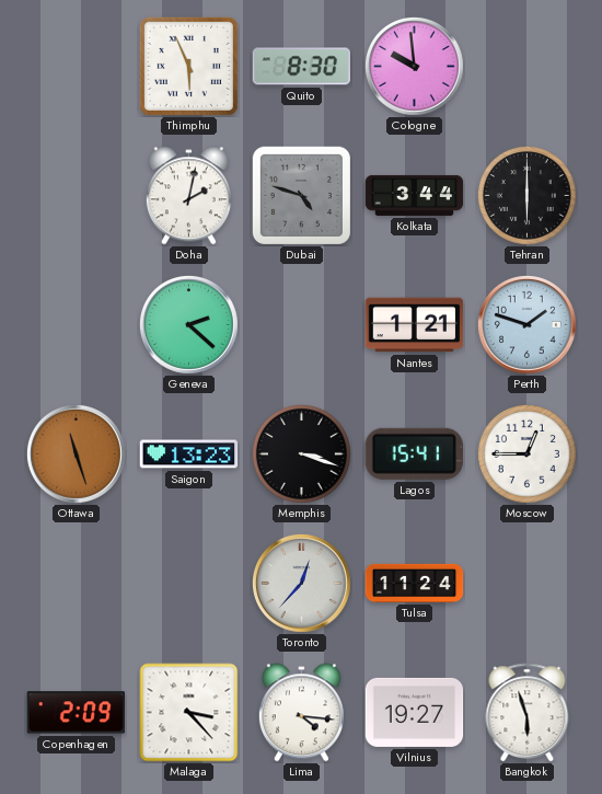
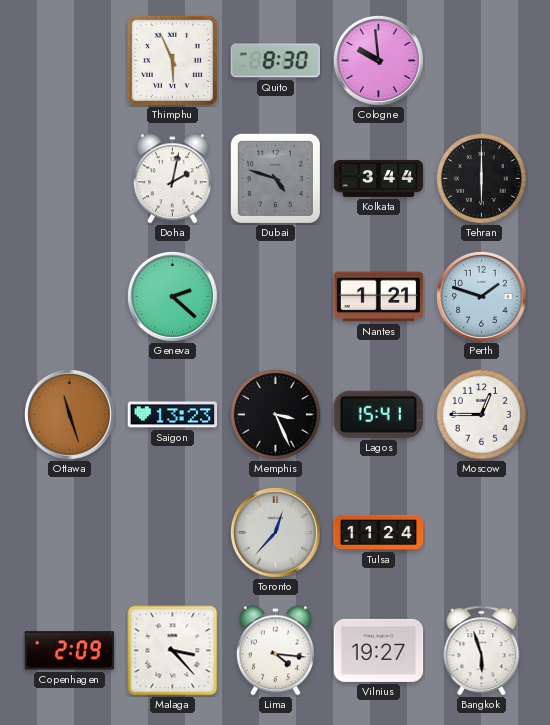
Memphis: 3:18 -> 3:26
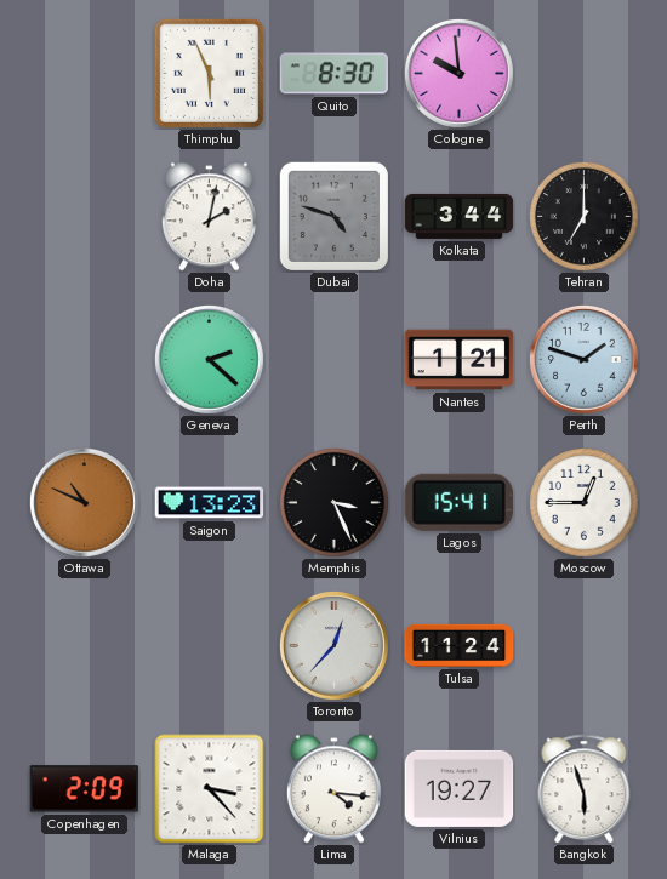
Tehran: 6:00 -> 7:00
Ottawa: 11:27 -> 10:49
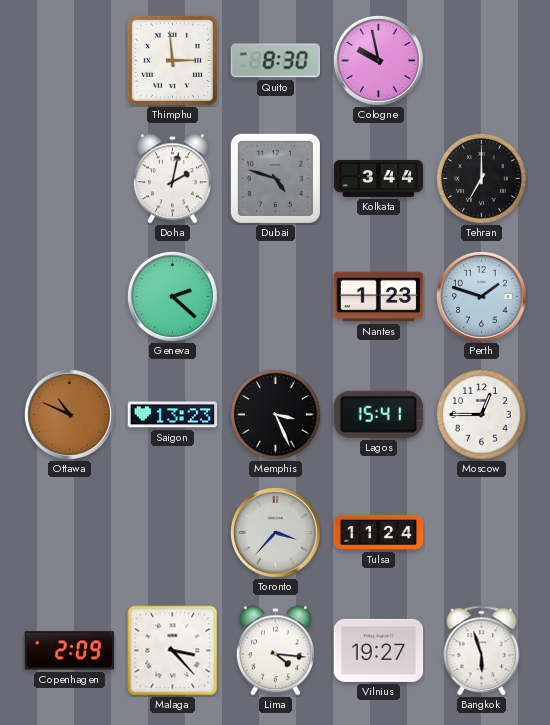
Thimphu: 5:56 -> 2:59
Cologne: 9:59 -> 9:58
Nantes: 1:21 -> 1:23
Toronto: 12:37 -> 3:37
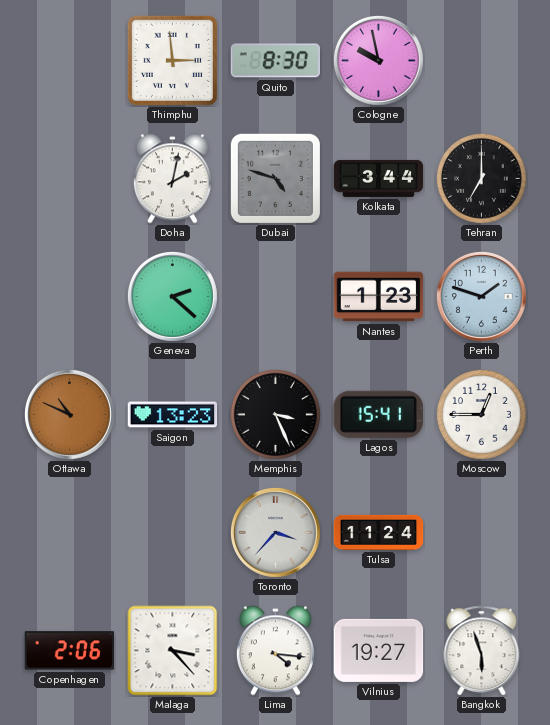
Copenhagen: 2:09 -> 2:06
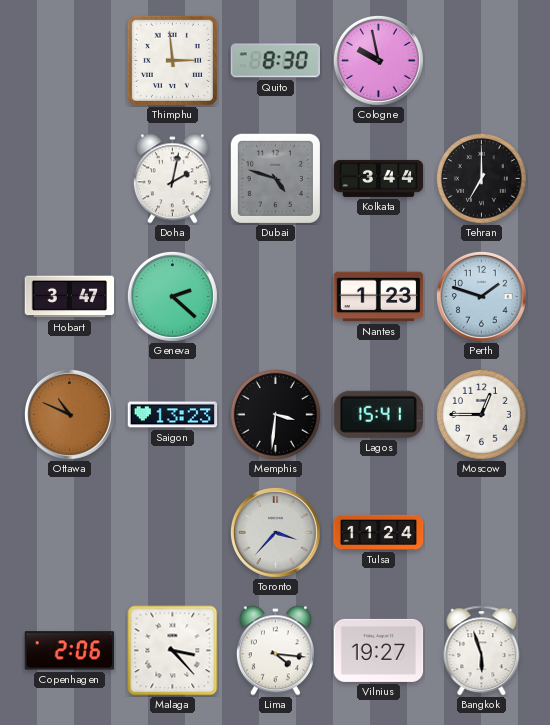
Hobart: none -> 3:47
Memphis: 3:26 -> 3:31
